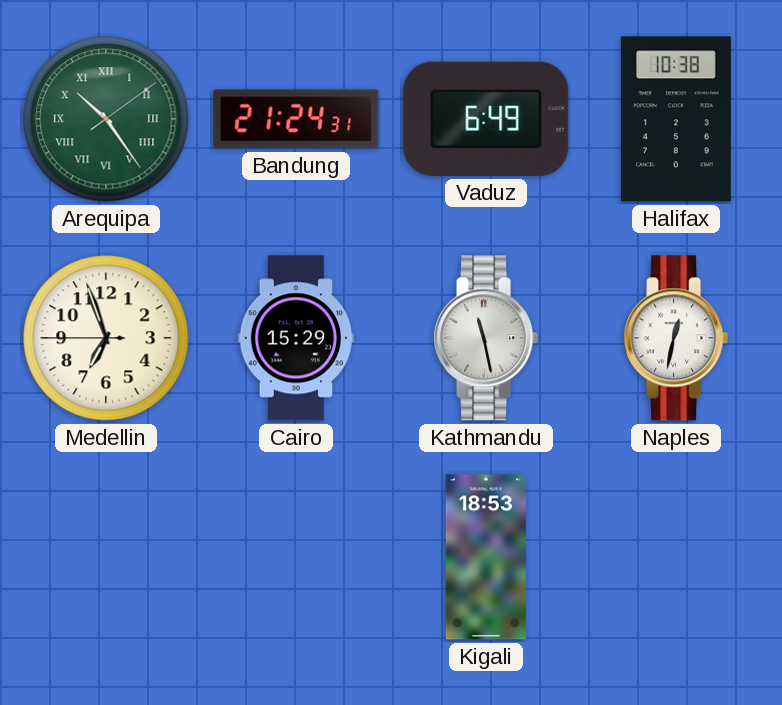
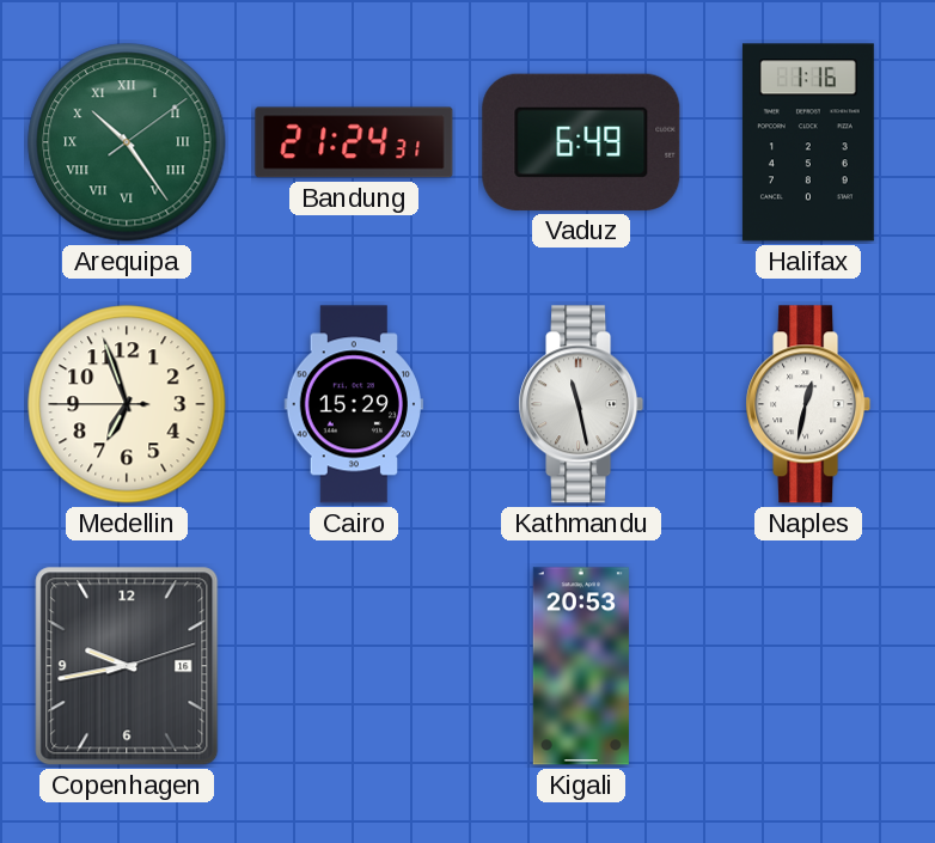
Halifax: 10:38 -> 1:16
Copenhagen: none -> 9:43
Kigali: 18:53 -> 20:53
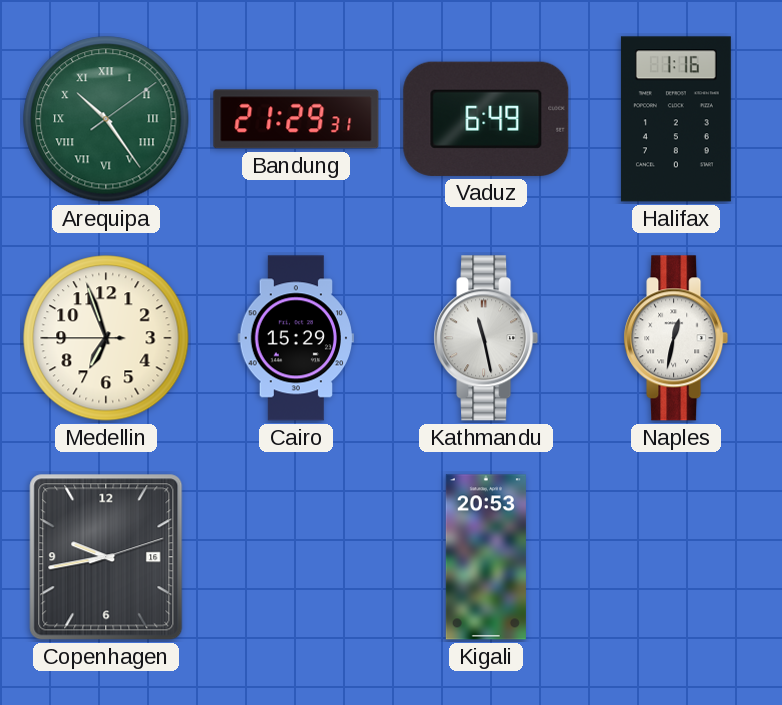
Bandung: 21:24 -> 21:29
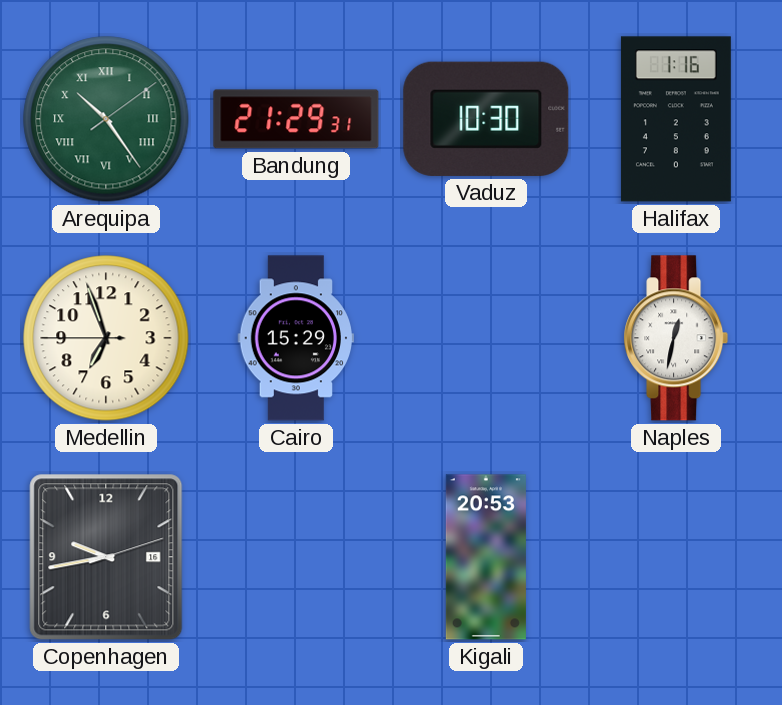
Vaduz: 6:49 -> 10:30
Kathmandu: 11:28 -> none
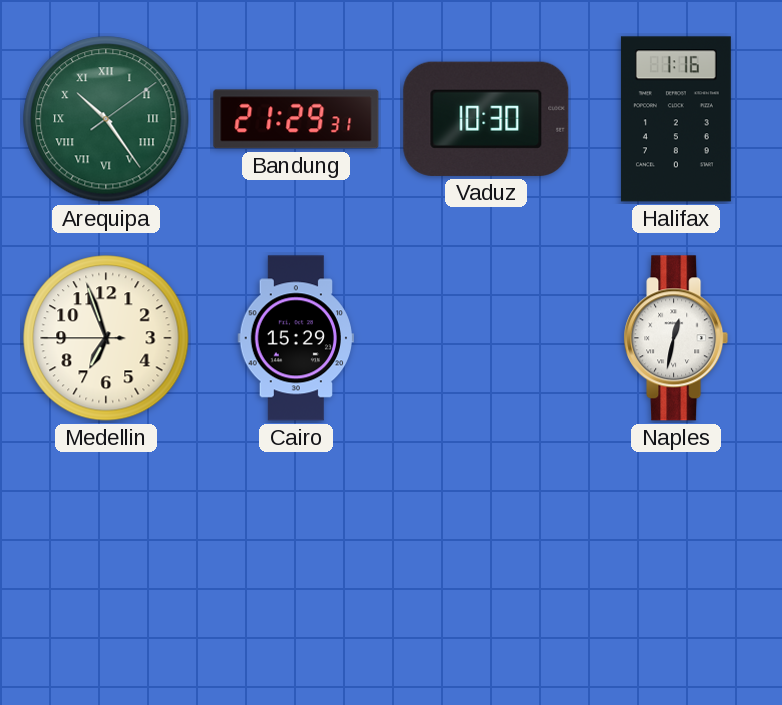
Copenhagen: 9:43 -> none
Kigali: 20:53 -> none
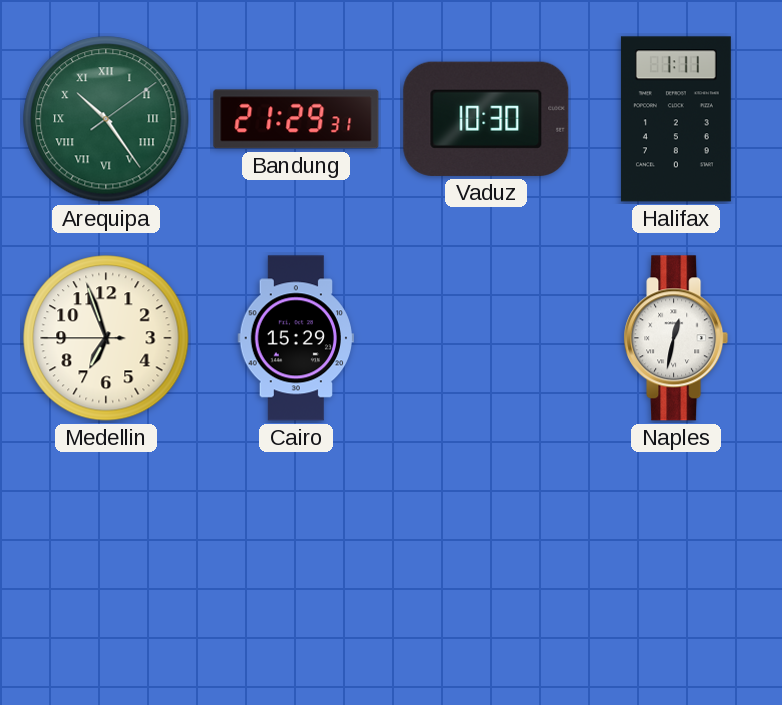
Halifax: 1:16 -> 1:11
